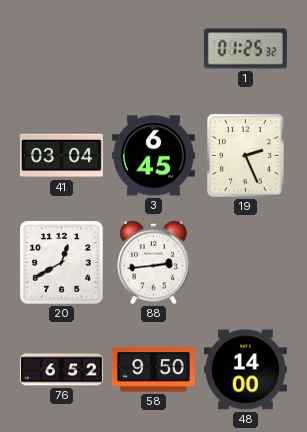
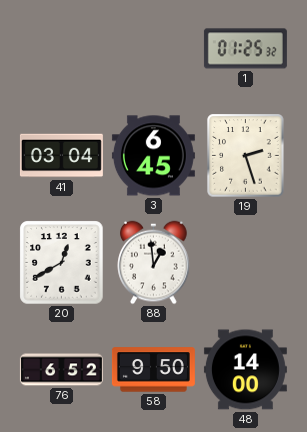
19: 2:26 -> 2:27
88: 2:44 -> 12:59
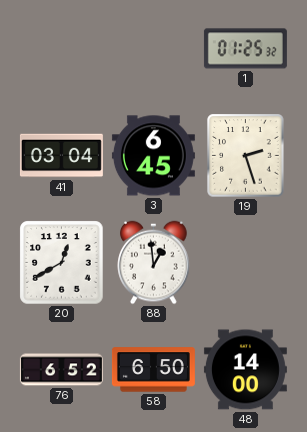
58: 9:50 -> 6:50
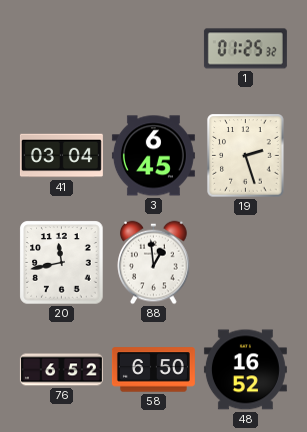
20: 12:40 -> 11:43
48: 14:00 -> 16:52
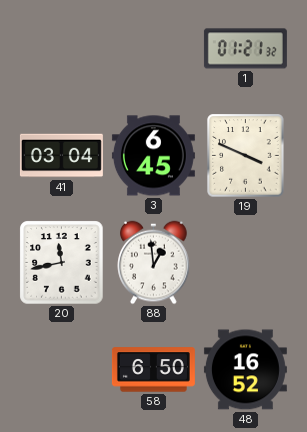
1: 01:25 -> 01:21
19: 2:27 -> 3:49
76: 6:52 -> none
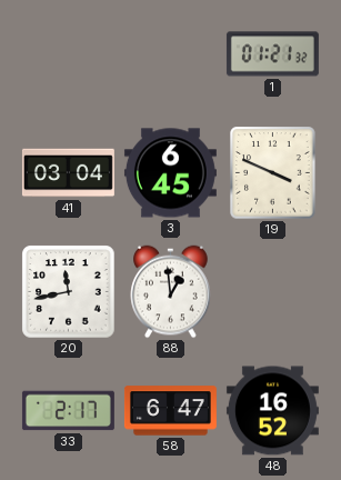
33: none -> 2:17
58: 6:50 -> 6:47
